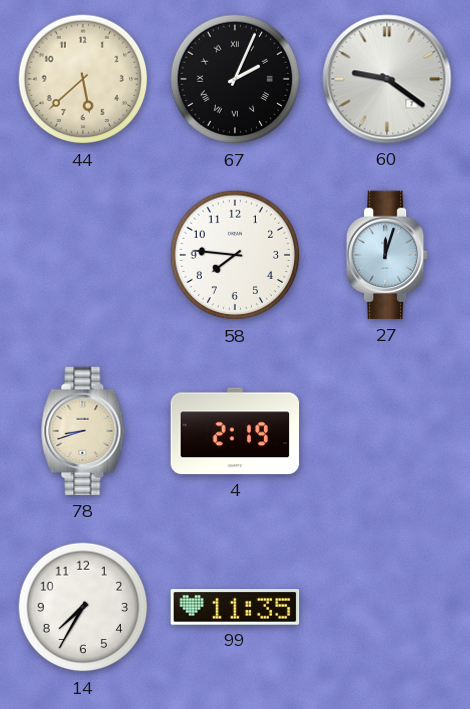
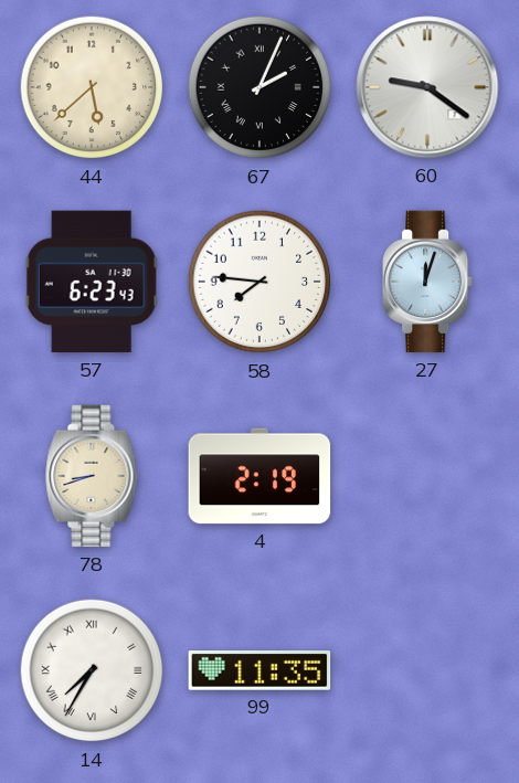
57: none -> 6:23
14 numerals: Arabic -> Roman
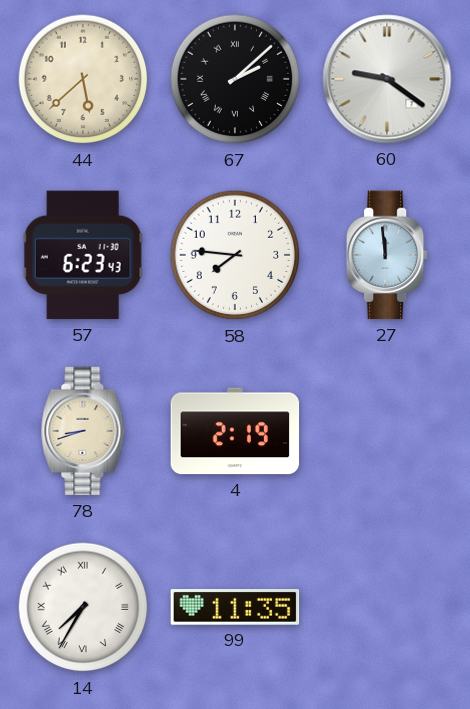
67: 2:04 -> 2:08
27: 12:03 -> 11:59
